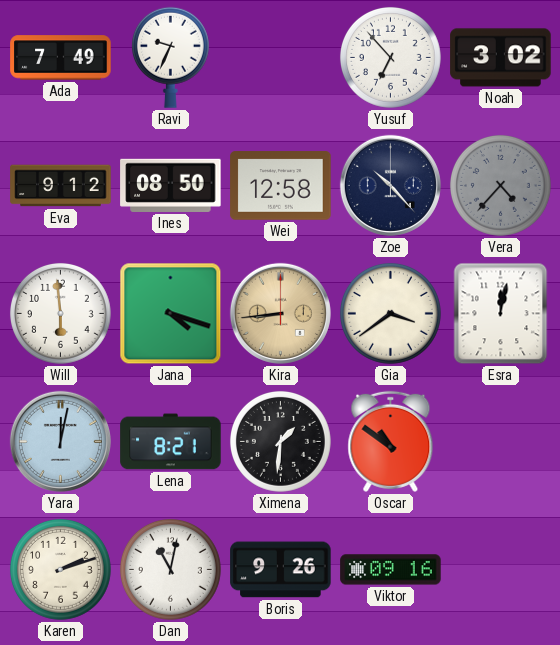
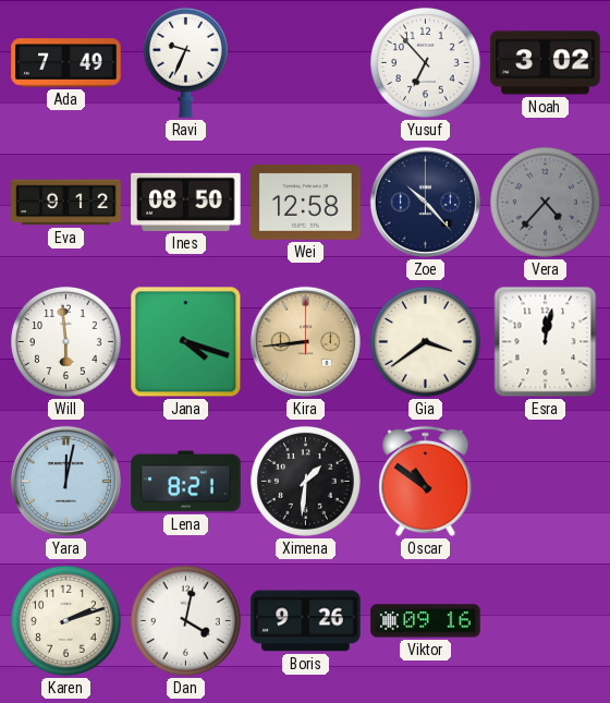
Dan: 11:02 -> 4:02
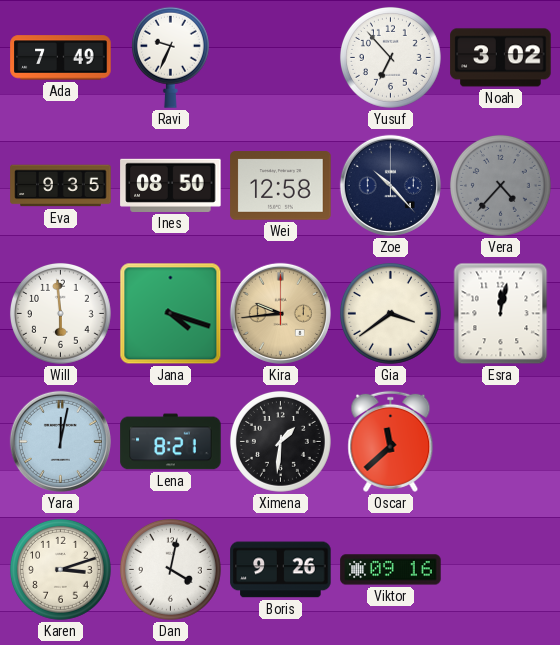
Eva: 9:12 -> 9:35
Kira: 8:44 -> 9:44
Oscar: 10:51 -> 11:38
Karen: 2:12 -> 3:12
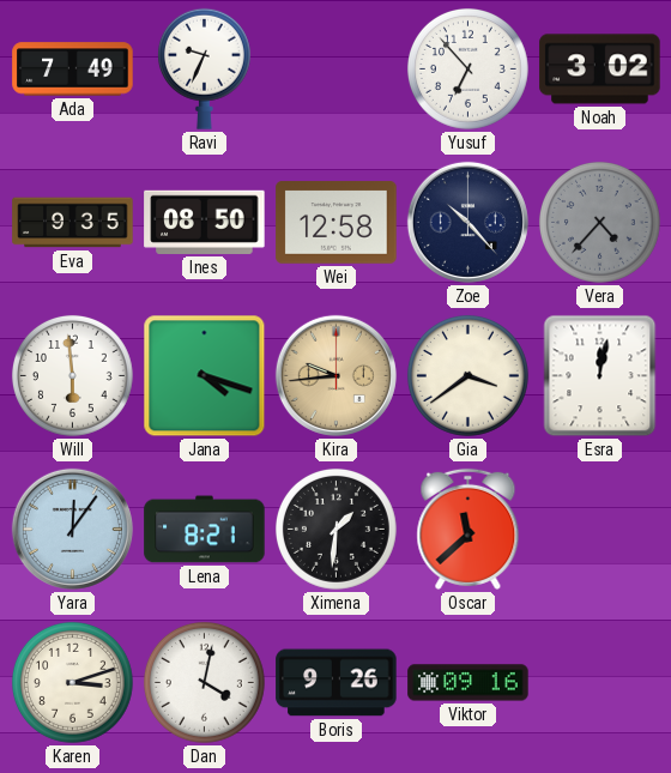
Yara: 12:02 -> 12:06
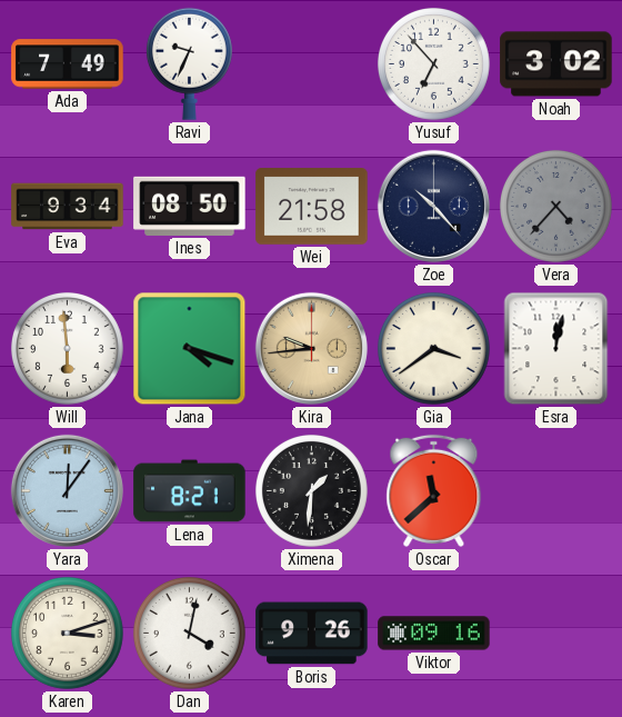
Eva: 9:35 -> 9:34
Wei: 12:58 -> 21:58
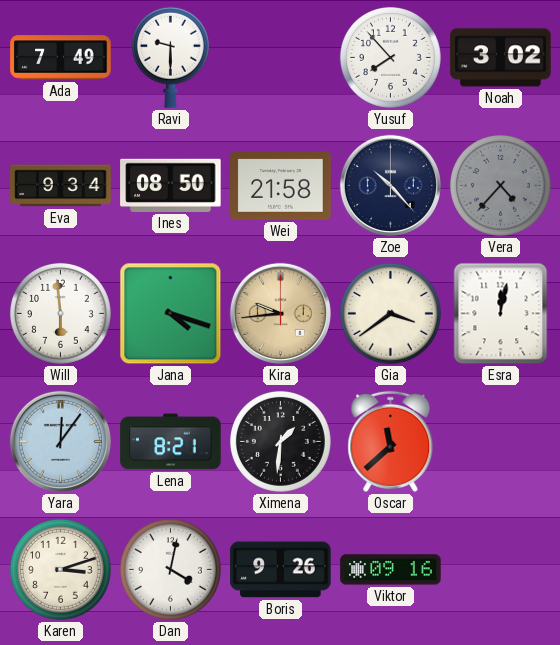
Ravi: 9:34 -> 9:30
Yusuf: 6:53 -> 7:53
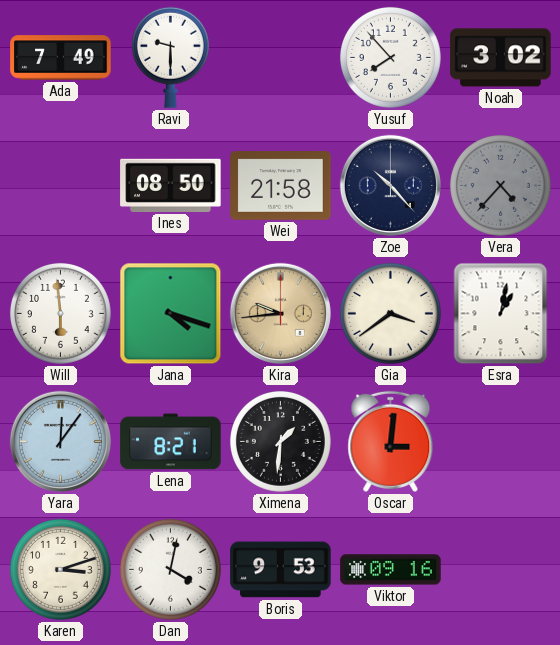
Eva: 9:34 -> none
Esra: 12:02 -> 1:02
Oscar: 11:38 -> 3:01
Boris: 9:26 -> 9:53
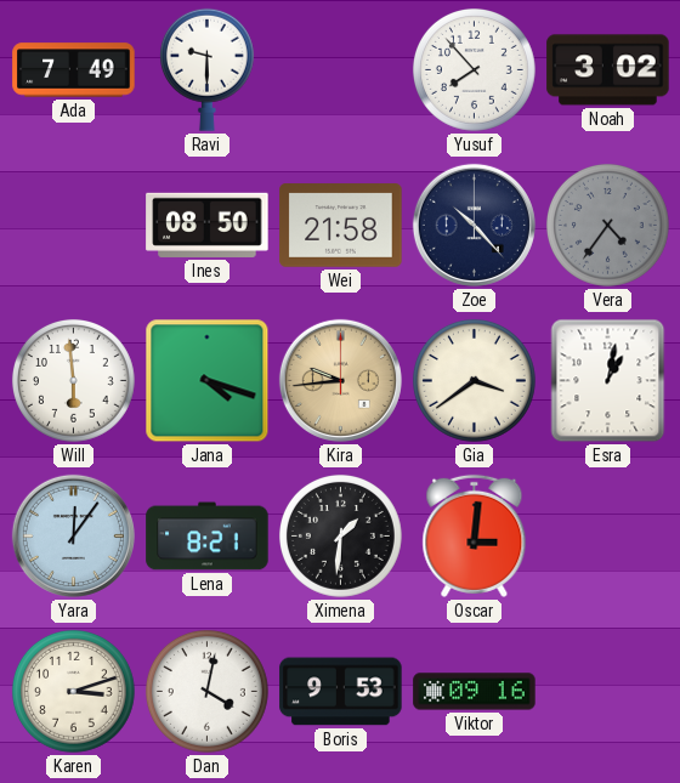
Vera: 4:37 -> 4:36
